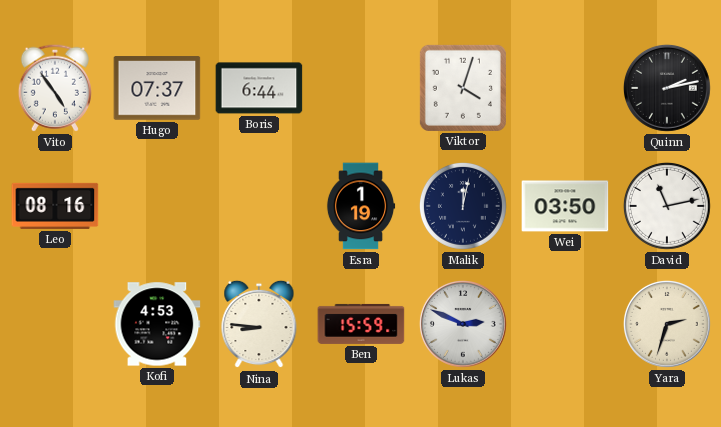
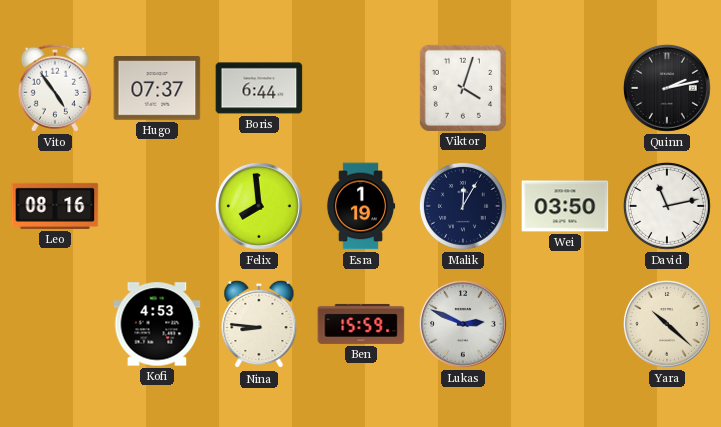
Felix: none -> 7:59
Malik: 12:02 -> 12:05
Yara: 2:33 -> 10:22
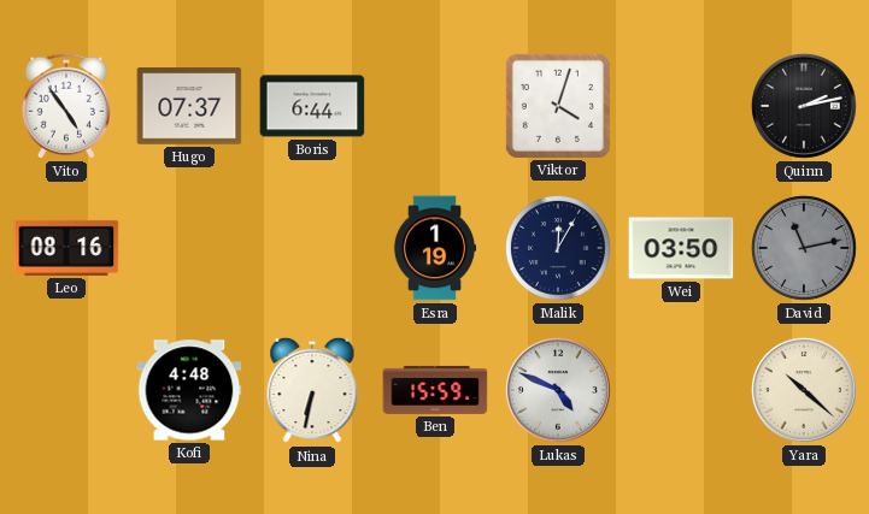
Felix: 7:59 -> none
David dial: white -> grey
Kofi: 4:53 -> 4:48
Nina: 8:46 -> 6:32
Lukas: 2:49 -> 4:49
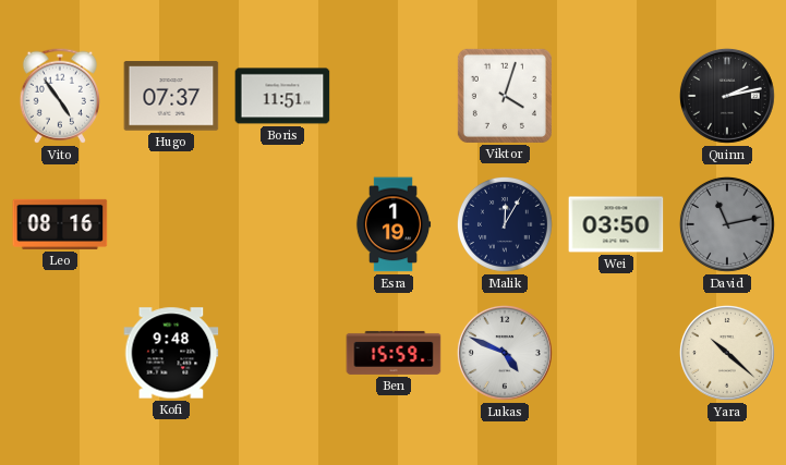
Boris: 6:44 -> 11:51
Kofi: 4:48 -> 9:48
Nina: 6:32 -> none
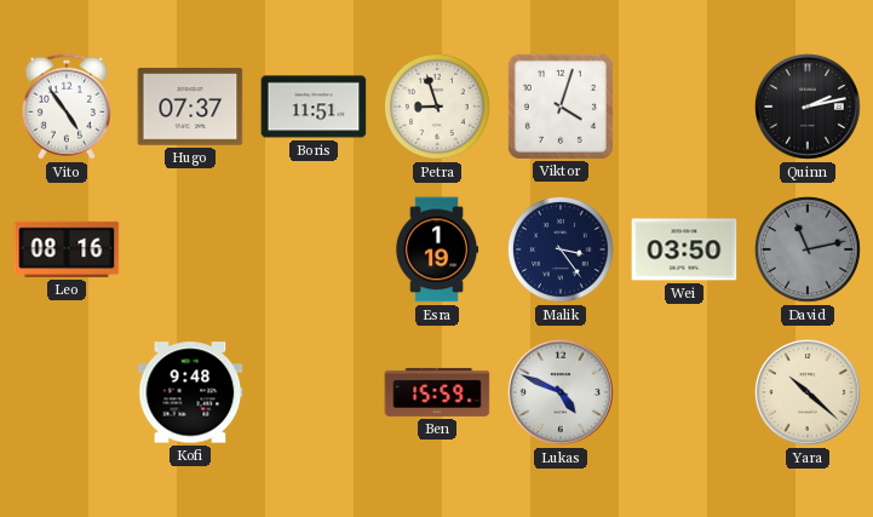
Petra: none -> 8:57
Malik: 12:05 -> 3:24
